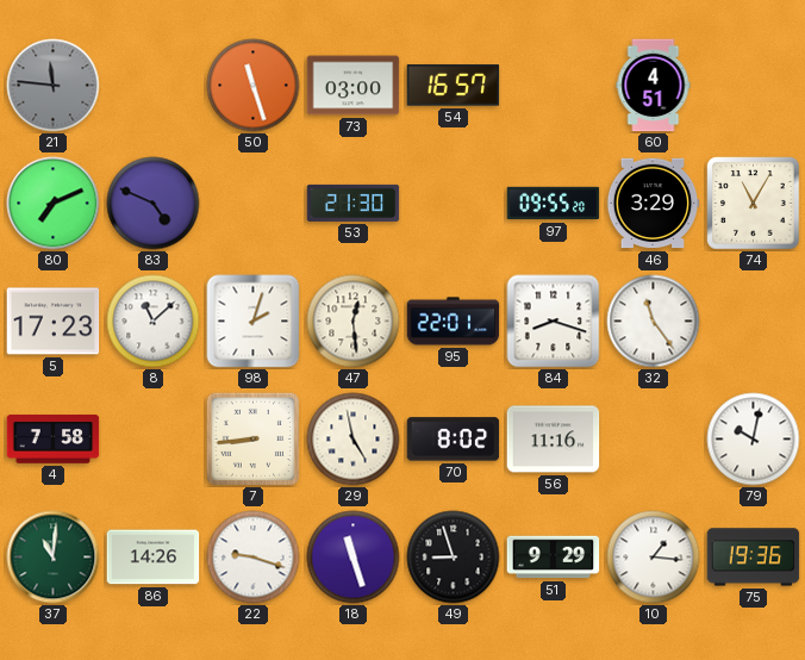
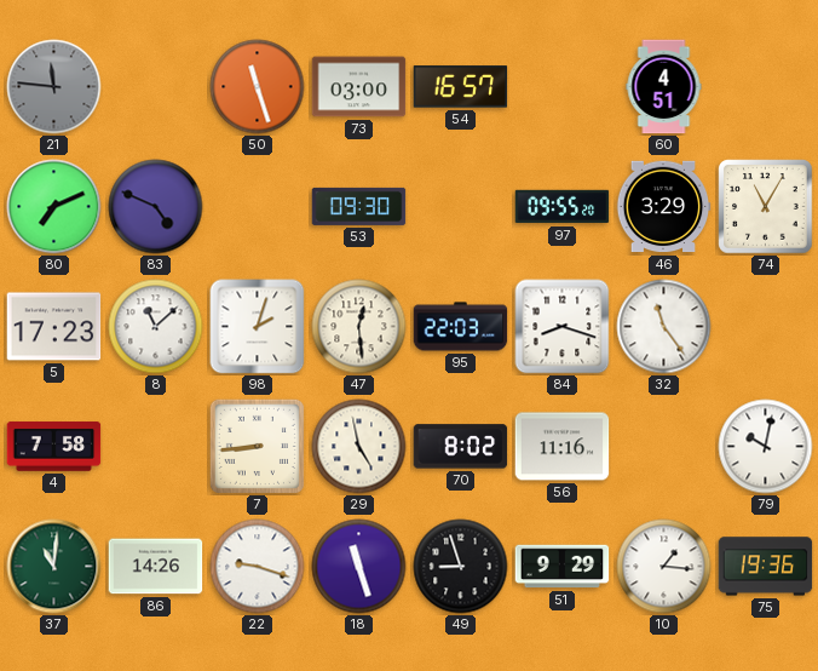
53: 21:30 -> 09:30
95: 22:01 -> 22:03
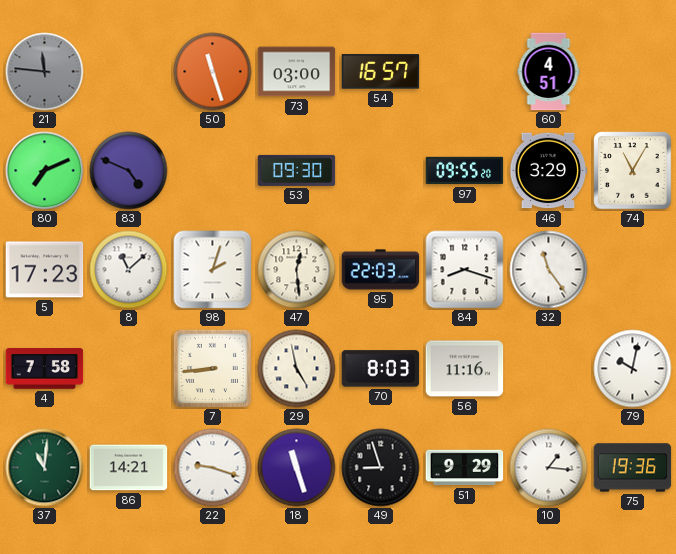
70: 8:02 -> 8:03
86: 14:26 -> 14:21
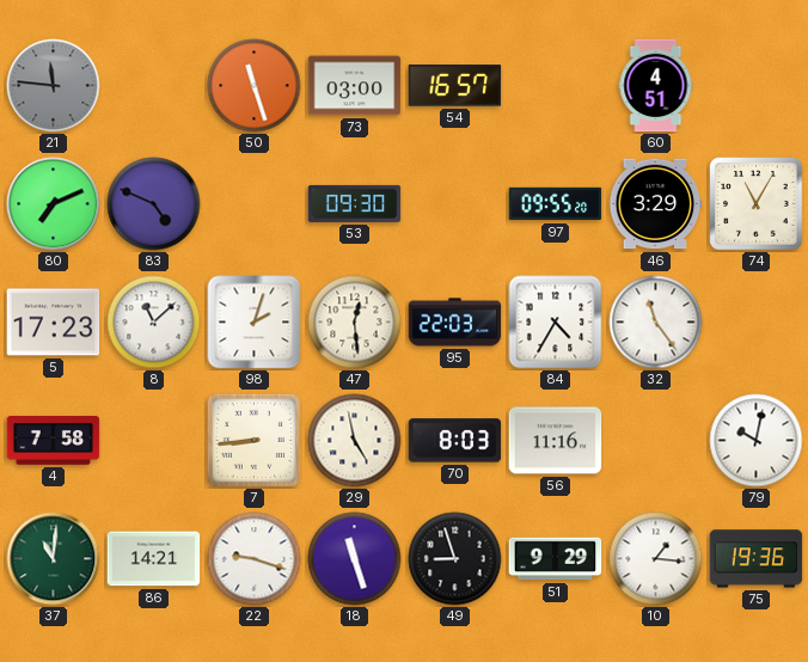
84: 8:18 -> 4:35
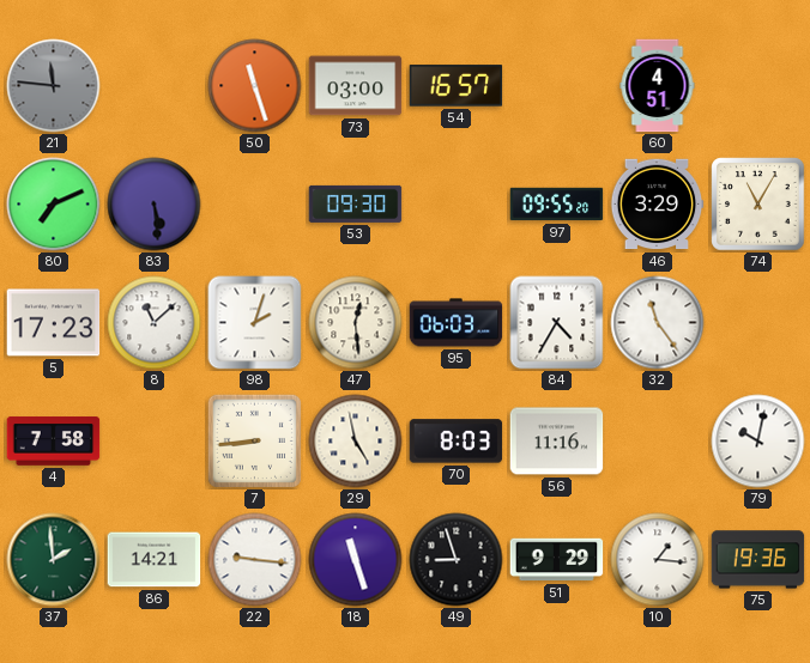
83: 4:49 -> 5:29
95: 22:03 -> 06:03
37: 11:01 -> 1:59
22: 9:18 -> 9:16
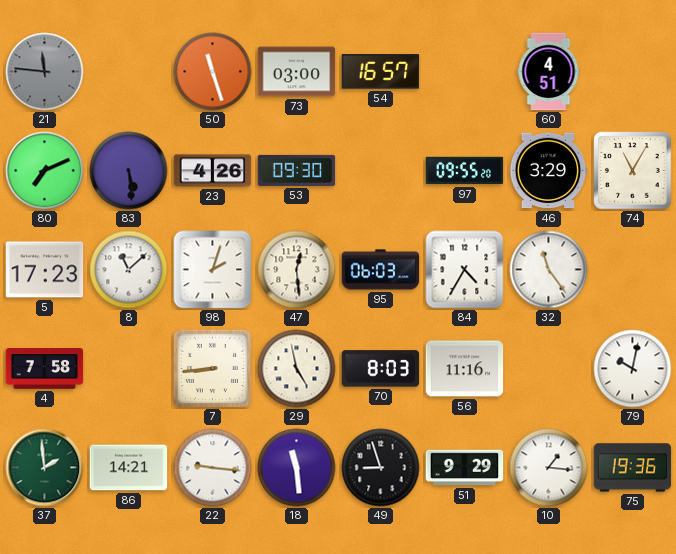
23: none -> 4:26
18: 11:27 -> 11:29
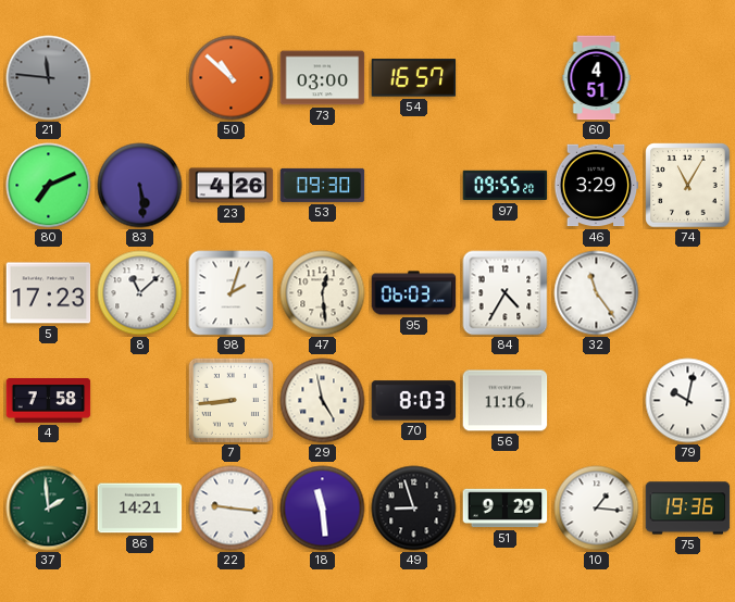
50: 11:27 -> 10:52
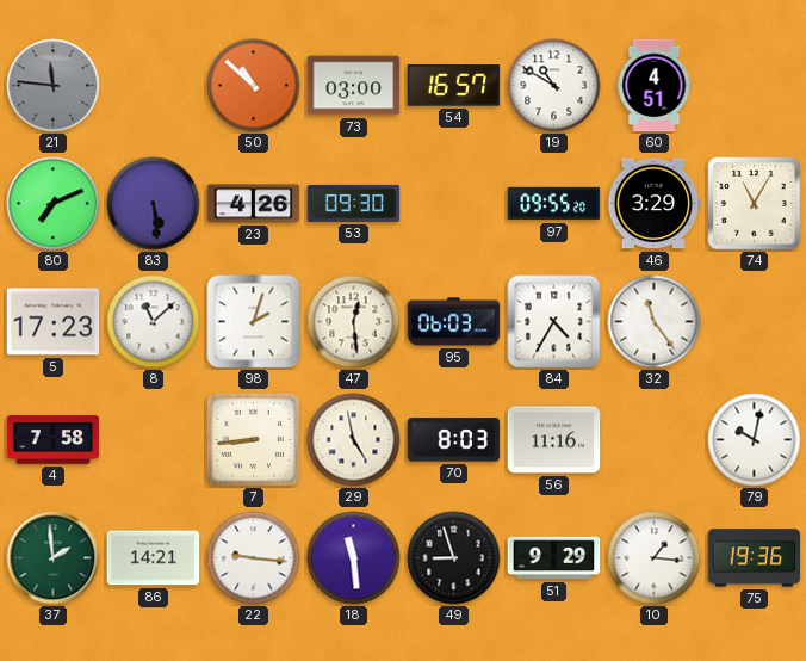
19: none -> 10:50
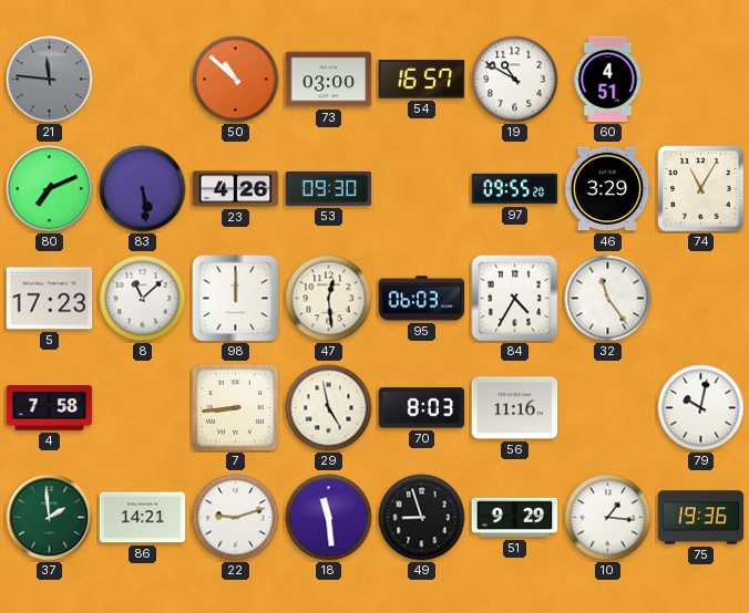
98: 2:03 -> 12:00
22: 9:16 -> 9:12
